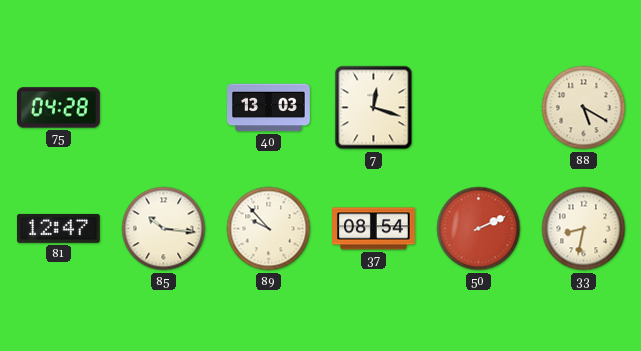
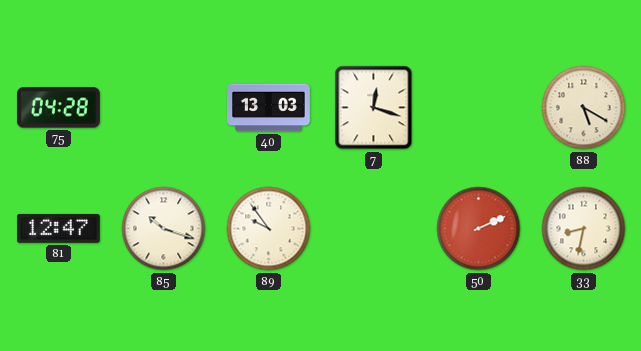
85: 10:16 -> 10:18
89: 9:53 -> 9:54
37: 08:54 -> none
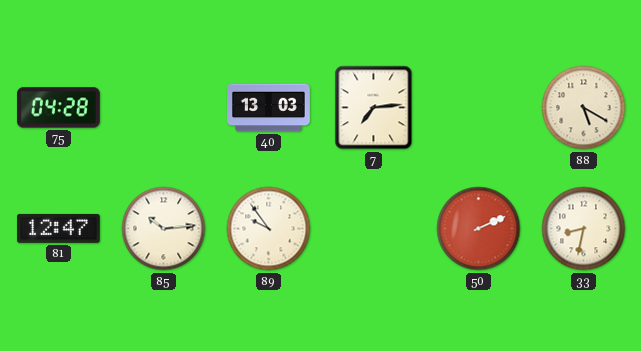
7: 12:18 -> 7:14
85: 10:18 -> 10:14
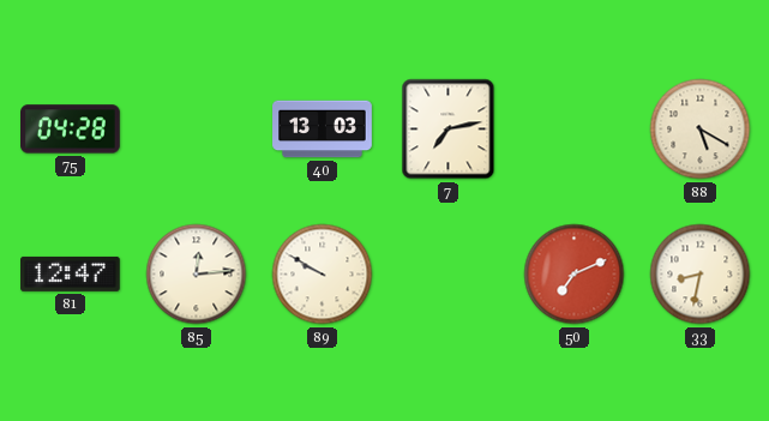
7: 7:14 -> 7:13
85: 10:14 -> 12:14
89: 9:54 -> 9:50
50: 2:11 -> 7:11
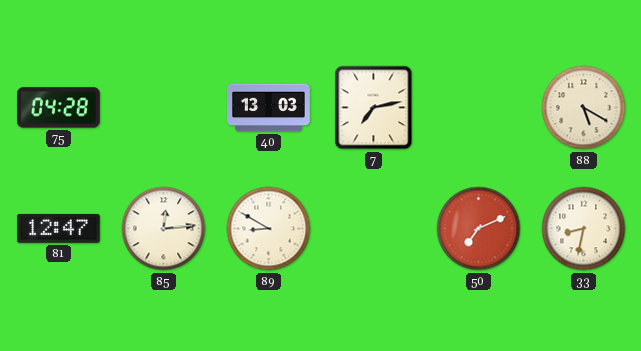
89: 9:50 -> 8:50
